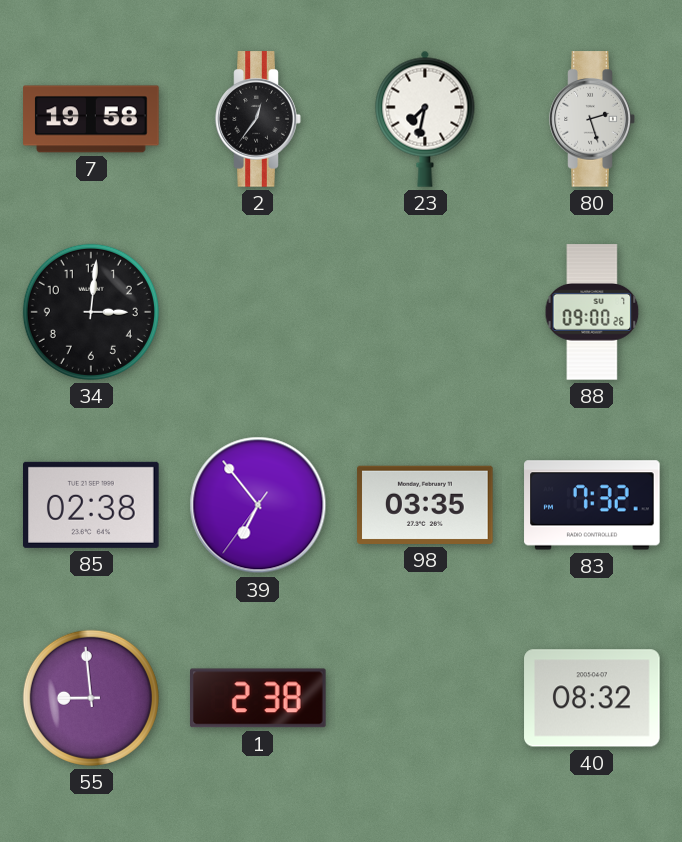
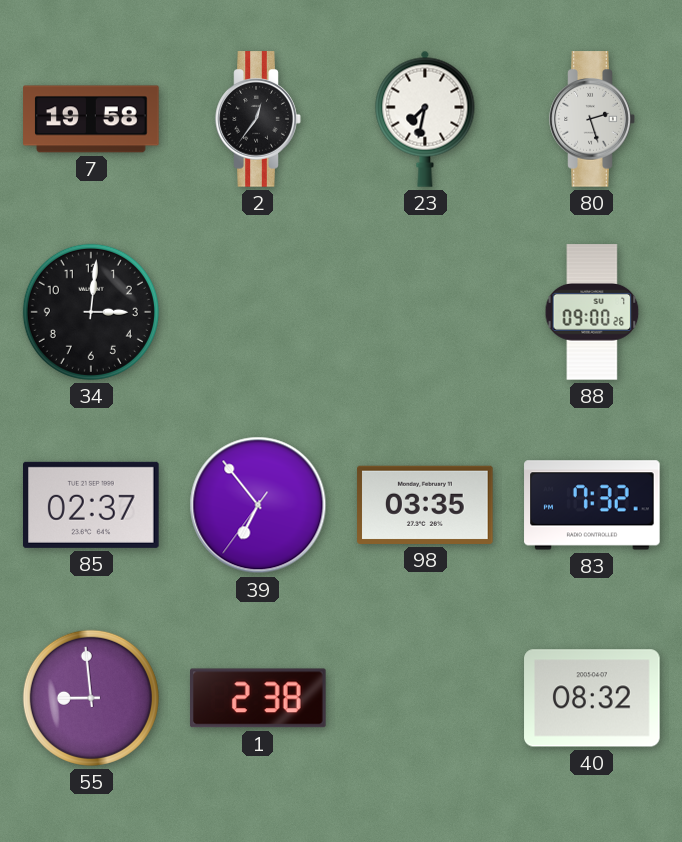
85: 02:38 -> 02:37
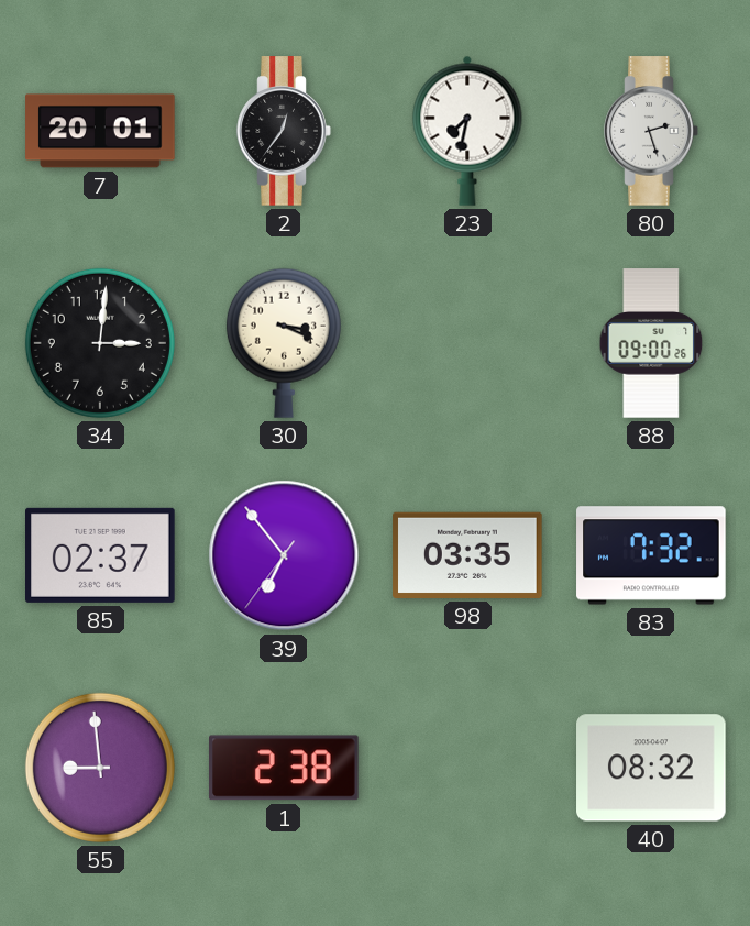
7: 19:58 -> 20:01
30: none -> 3:19
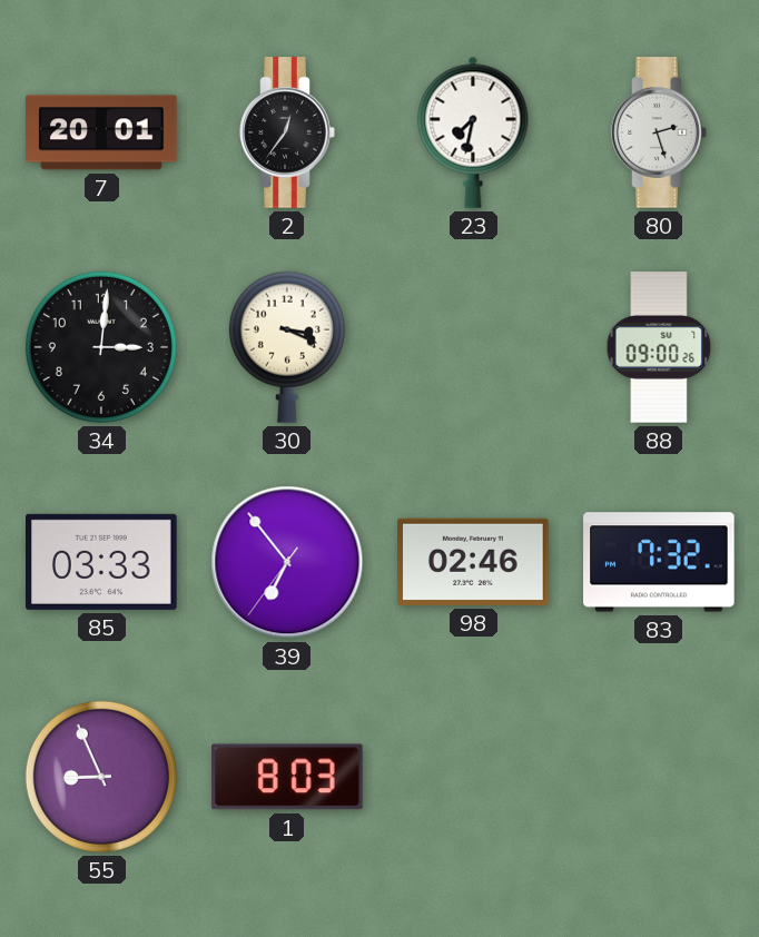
85: 02:37 -> 03:33
98: 03:35 -> 02:46
55: 8:59 -> 8:56
1: 2:38 -> 8:03
40: 08:32 -> none
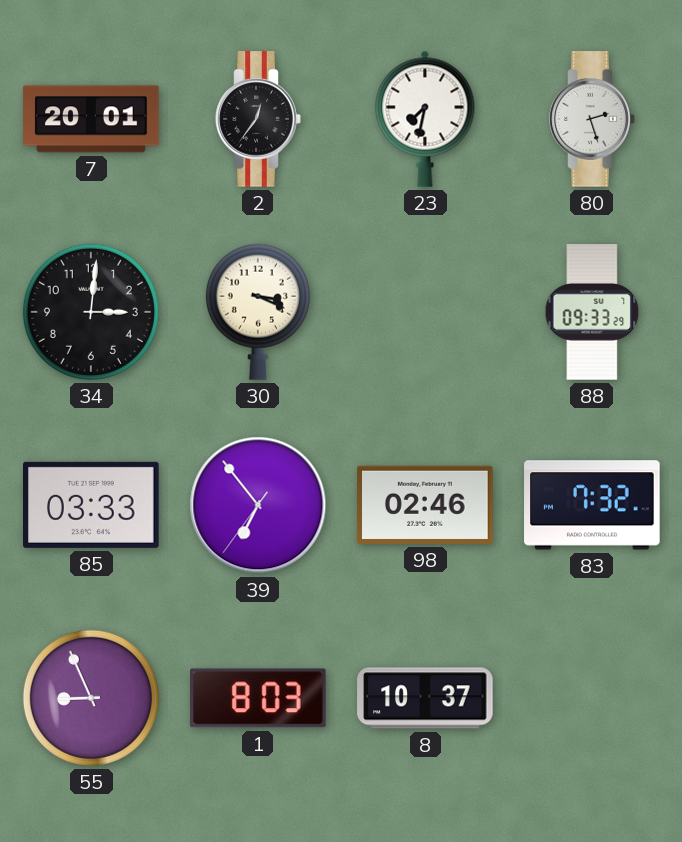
88: 09:00 -> 09:33
8: none -> 10:37
